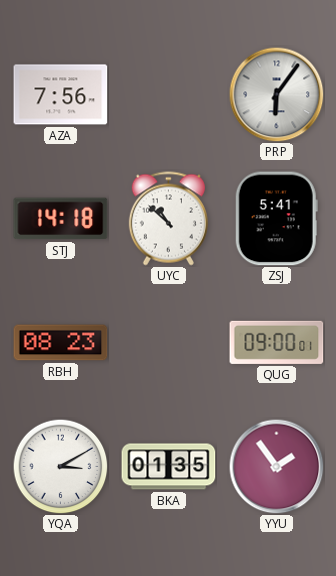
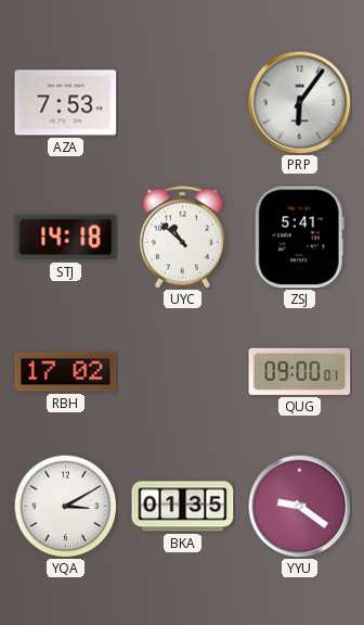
AZA: 7:56 -> 7:53
RBH: 08:23 -> 17:02
YYU: 1:54 -> 9:21
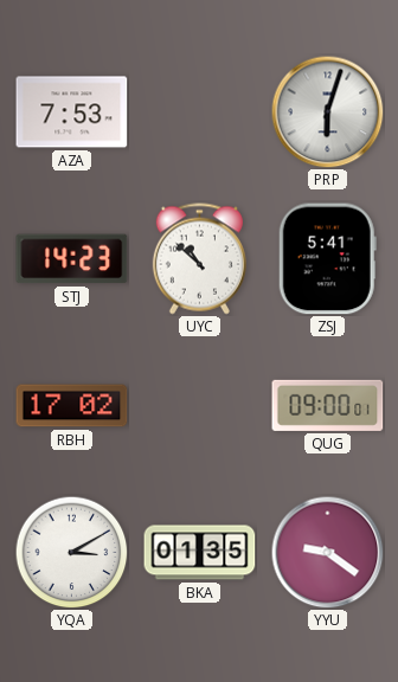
PRP: 6:06 -> 6:03
STJ: 14:18 -> 14:23
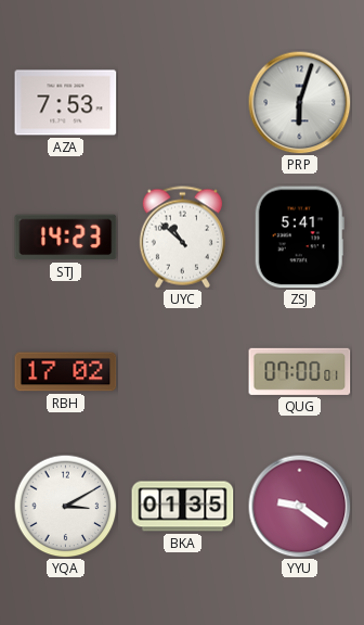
QUG: 09:00 -> 07:00
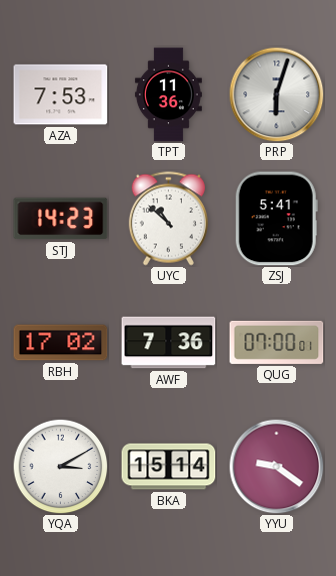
TPT: none -> 11:36
AWF: none -> 7:36
BKA: 01:35 -> 15:14
